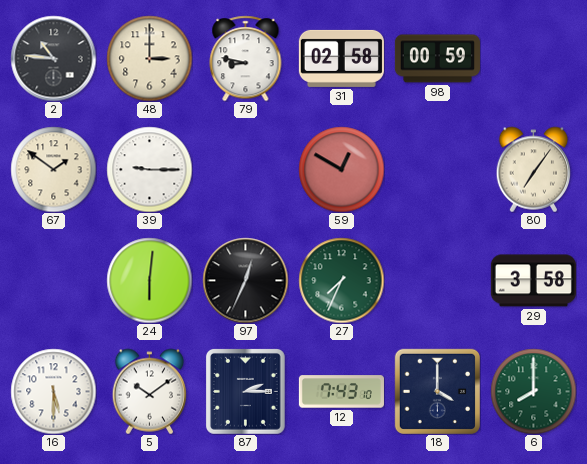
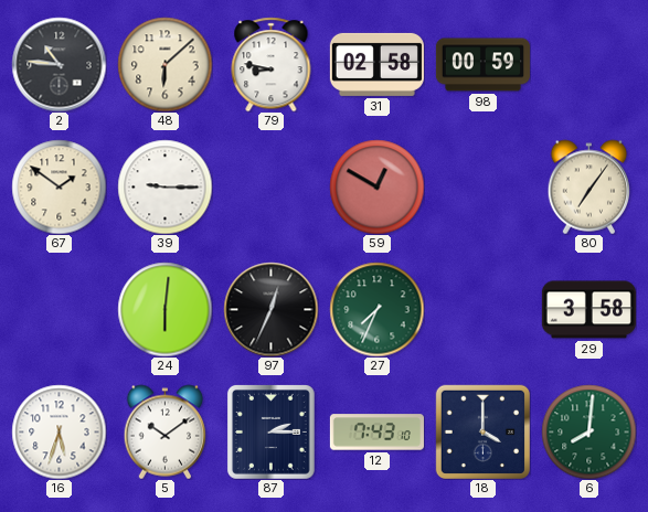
48: 3:00 -> 6:08
16: 5:30 -> 5:33
6: 8:00 -> 8:01
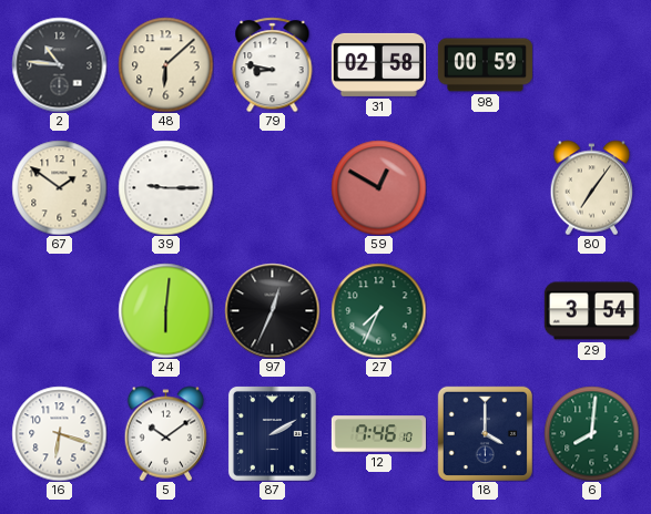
29: 3:58 -> 3:54
16: 5:33 -> 6:18
87: 2:15 -> 2:10
12: 7:43 -> 7:46
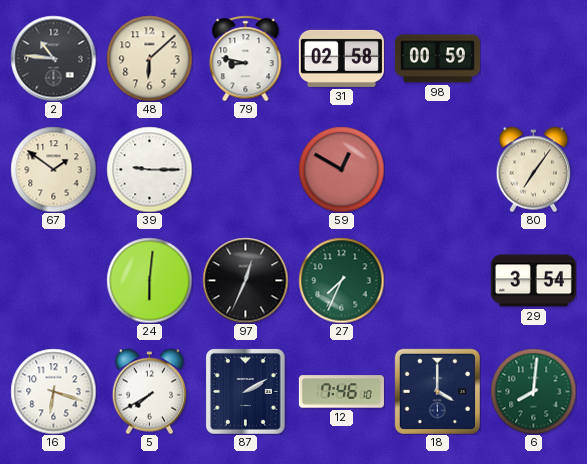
5: 10:09 -> 7:40
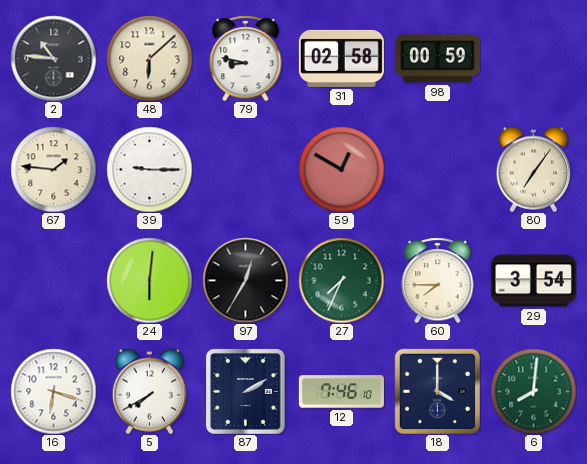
67: 1:51 -> 1:46
97: 12:34 -> 12:35
60: none -> 7:45
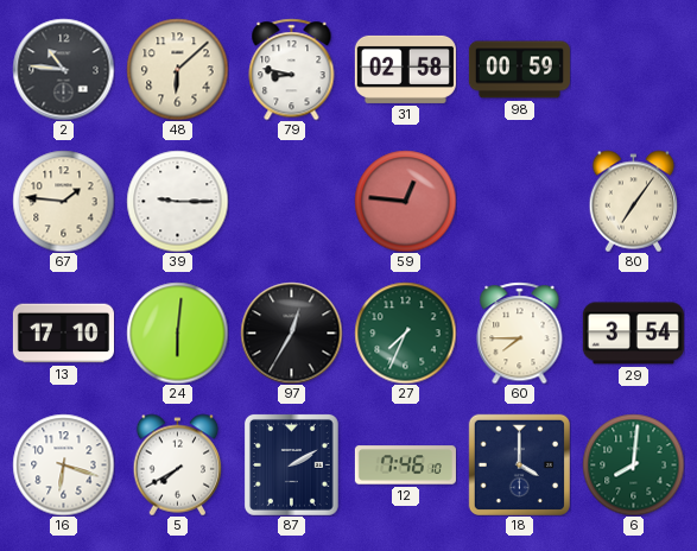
59: 12:50 -> 12:46
13: none -> 17:10
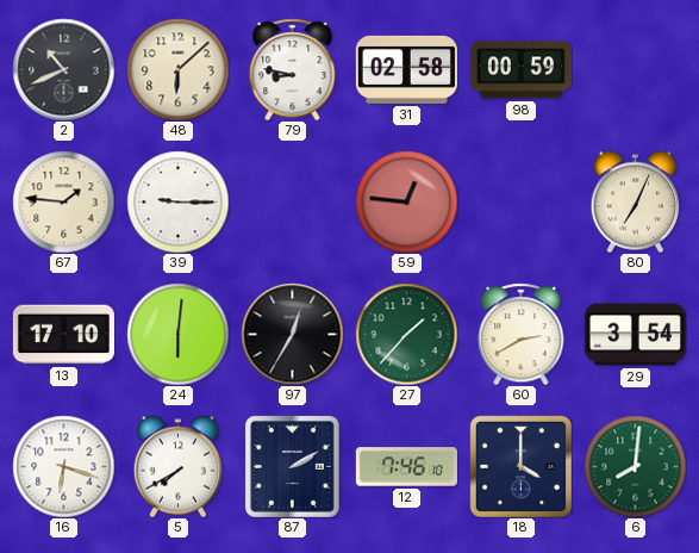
2: 10:46 -> 10:41
80: 7:06 -> 7:04
27: 7:34 -> 1:37
60: 7:45 -> 2:40
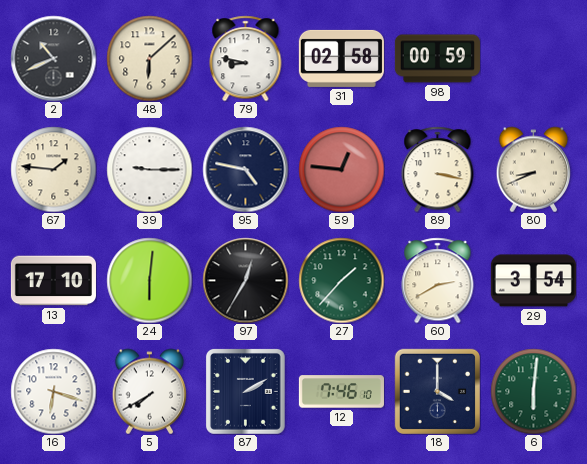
95: none -> 4:47
89: none -> 3:17
80: 7:04 -> 8:41
6: 8:01 -> 6:01
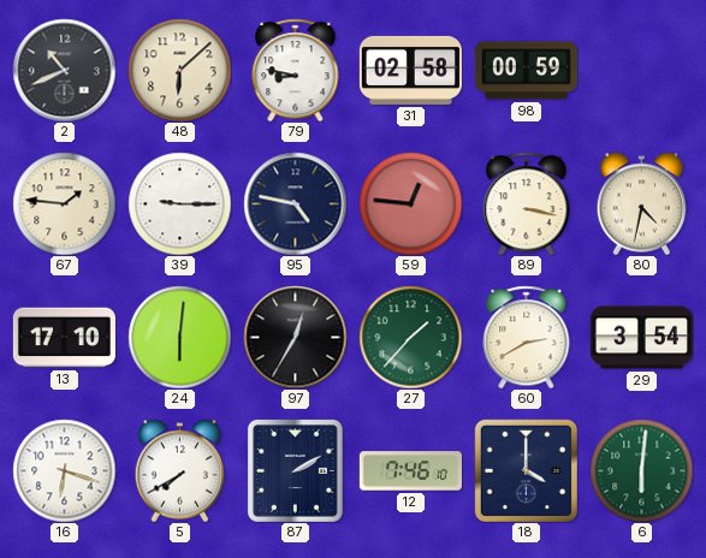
80: 8:41 -> 4:32
